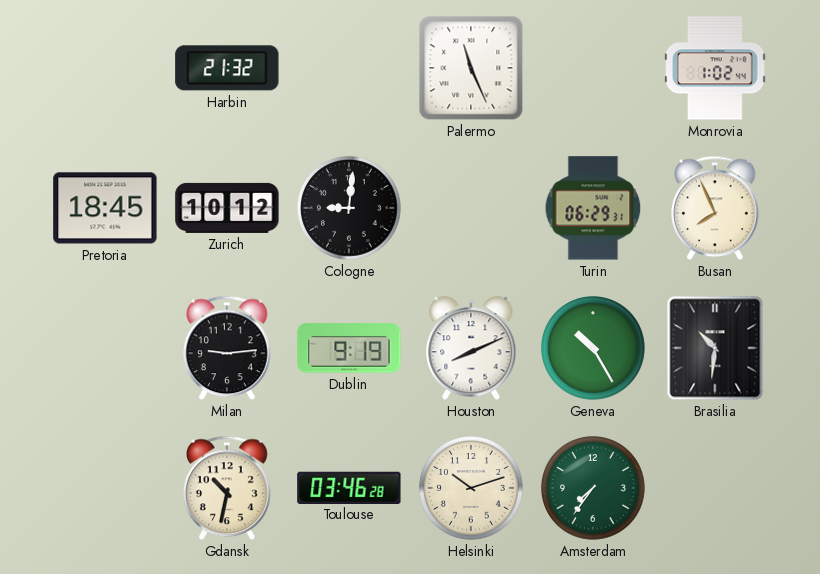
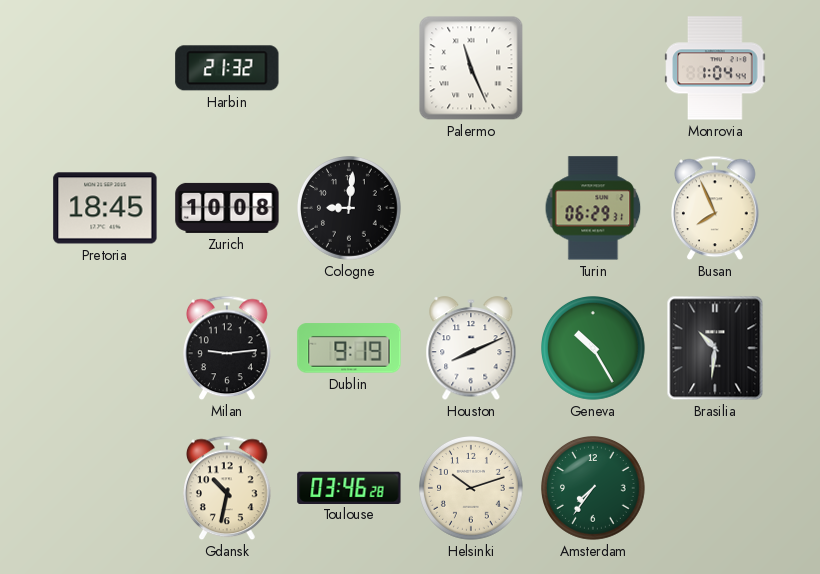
Monrovia: 1:02 -> 1:04
Zurich: 10:12 -> 10:08
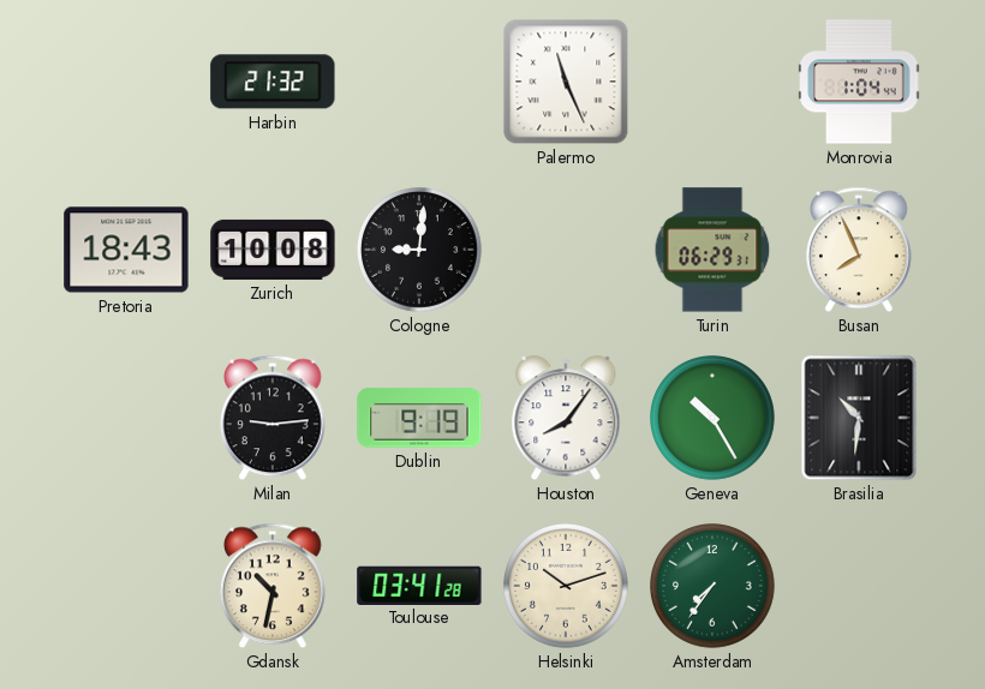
Pretoria: 18:45 -> 18:43
Houston: 8:11 -> 8:06
Toulouse: 03:46 -> 03:41
